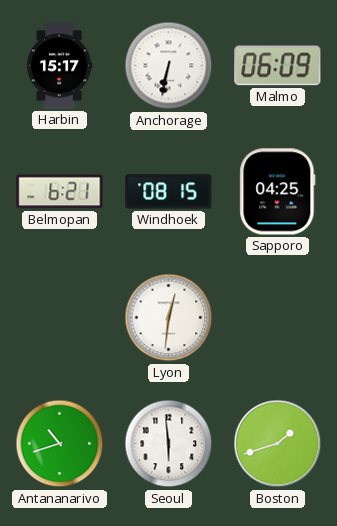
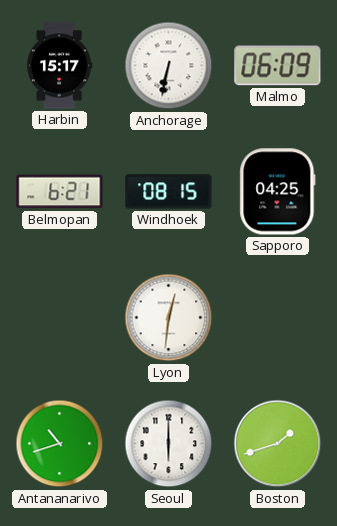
Seoul: 5:59 -> 6:00
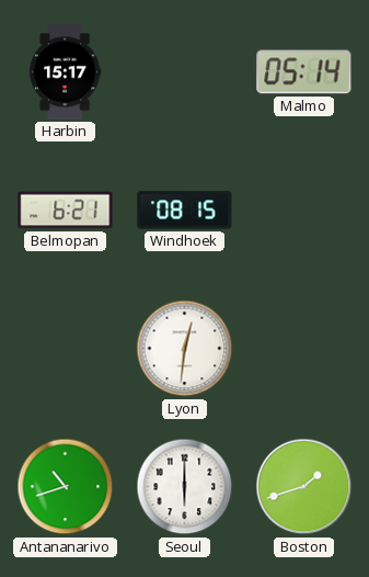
Anchorage: 6:32 -> none
Malmo: 06:09 -> 05:14
Sapporo: 04:25 -> none
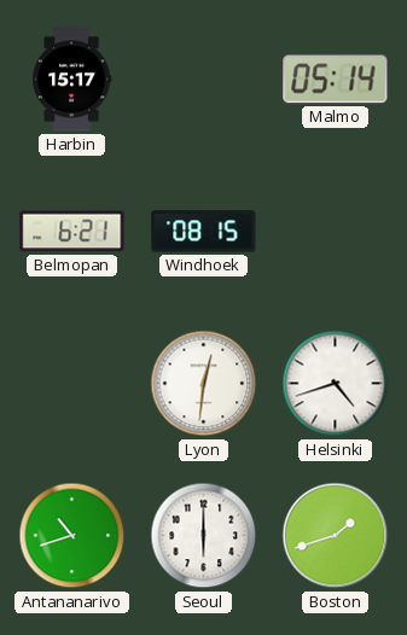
Helsinki: none -> 4:42
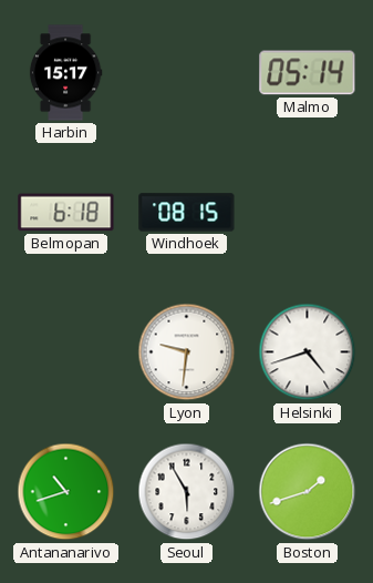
Belmopan: 6:21 -> 6:18
Lyon: 12:31 -> 9:31
Seoul: 6:00 -> 5:55
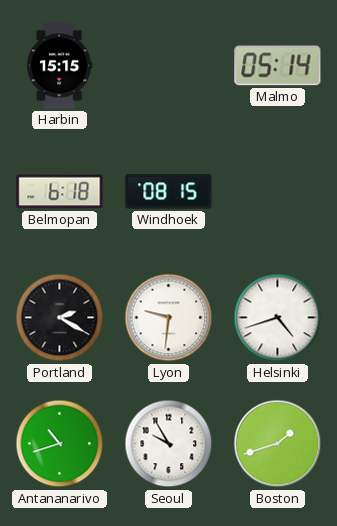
Harbin: 15:17 -> 15:15
Portland: none -> 2:20
Seoul: 5:55 -> 9:55
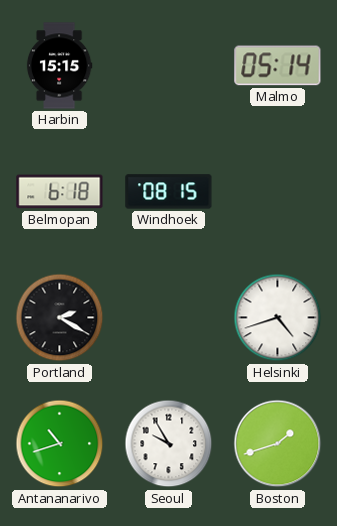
Lyon: 9:31 -> none
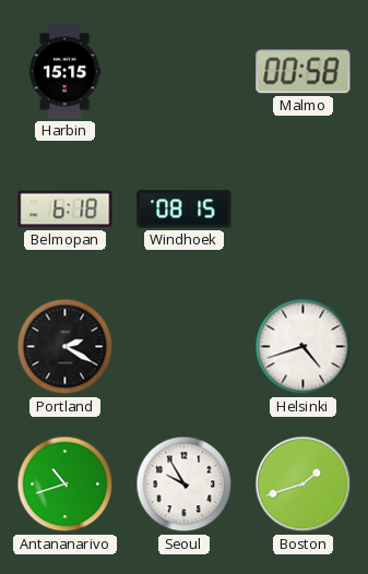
Malmo: 05:14 -> 00:58
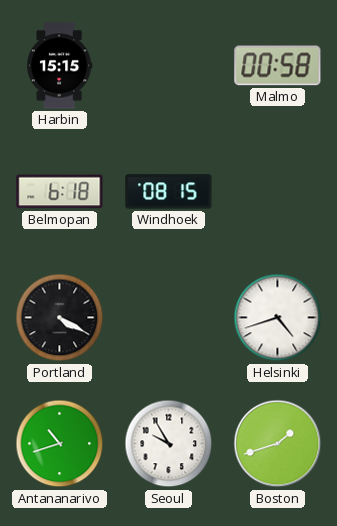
Portland: 2:20 -> 4:20
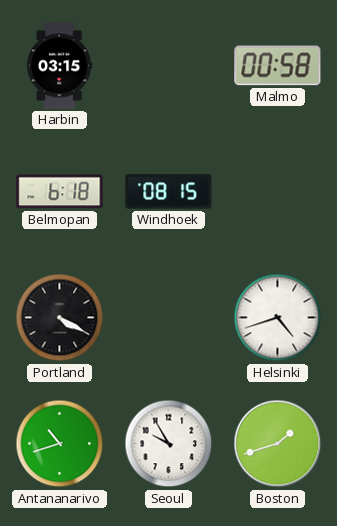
Harbin: 15:15 -> 03:15
